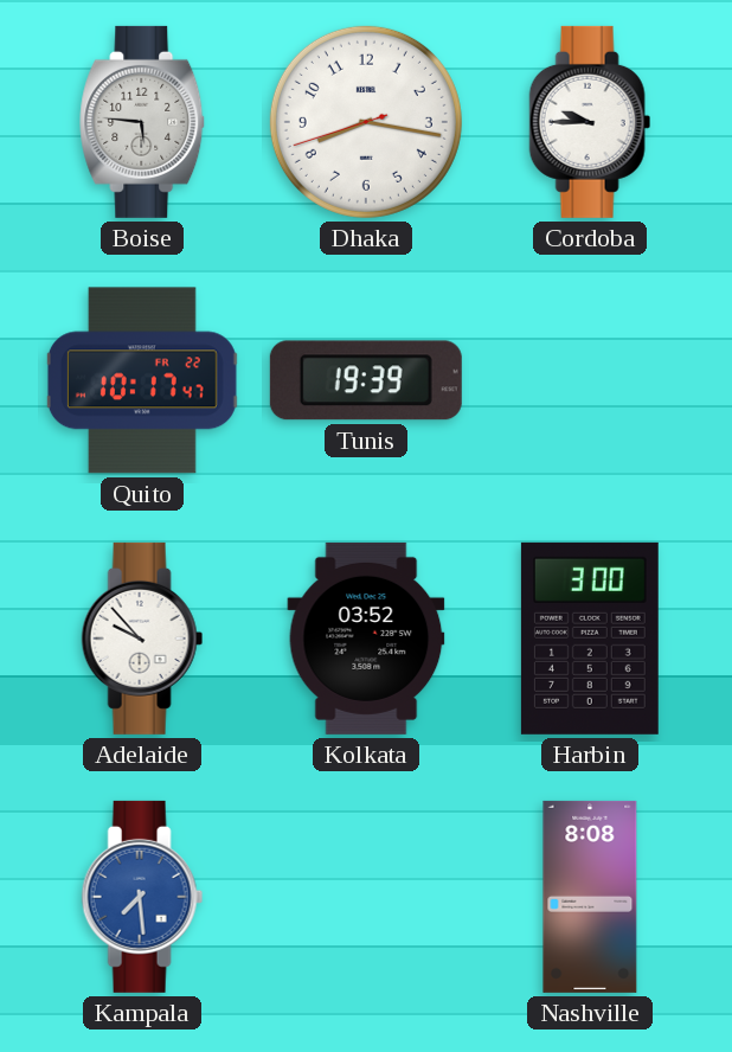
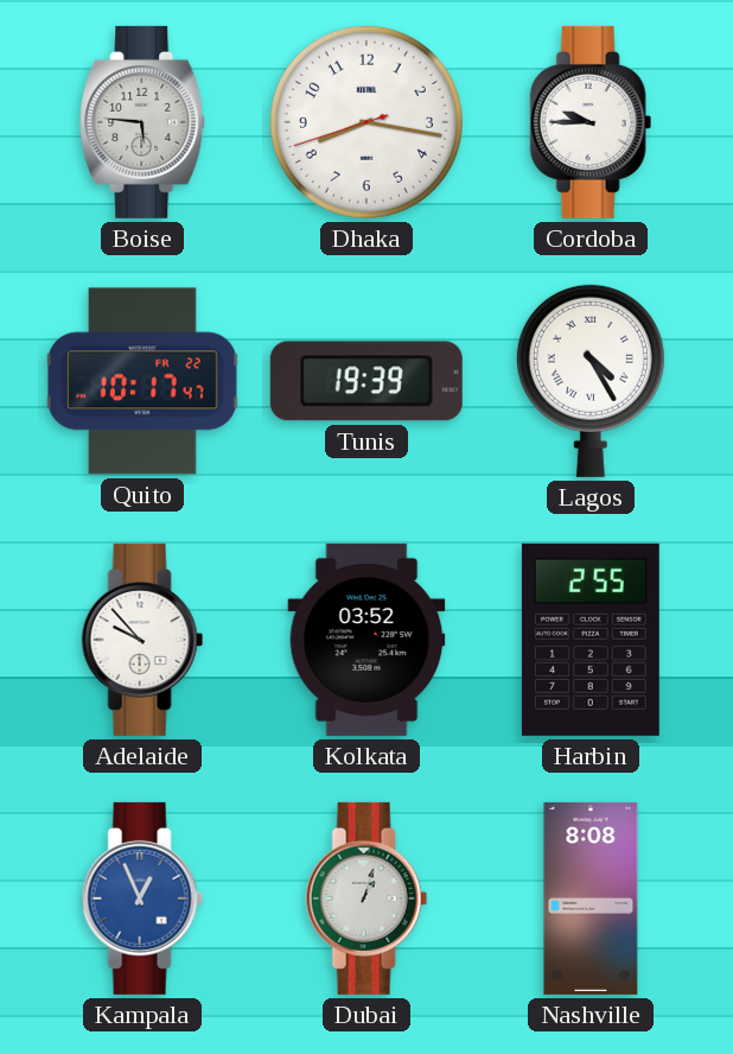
Lagos: none -> 4:25
Harbin: 3:00 -> 2:55
Kampala: 7:29 -> 12:56
Dubai: none -> 1:03
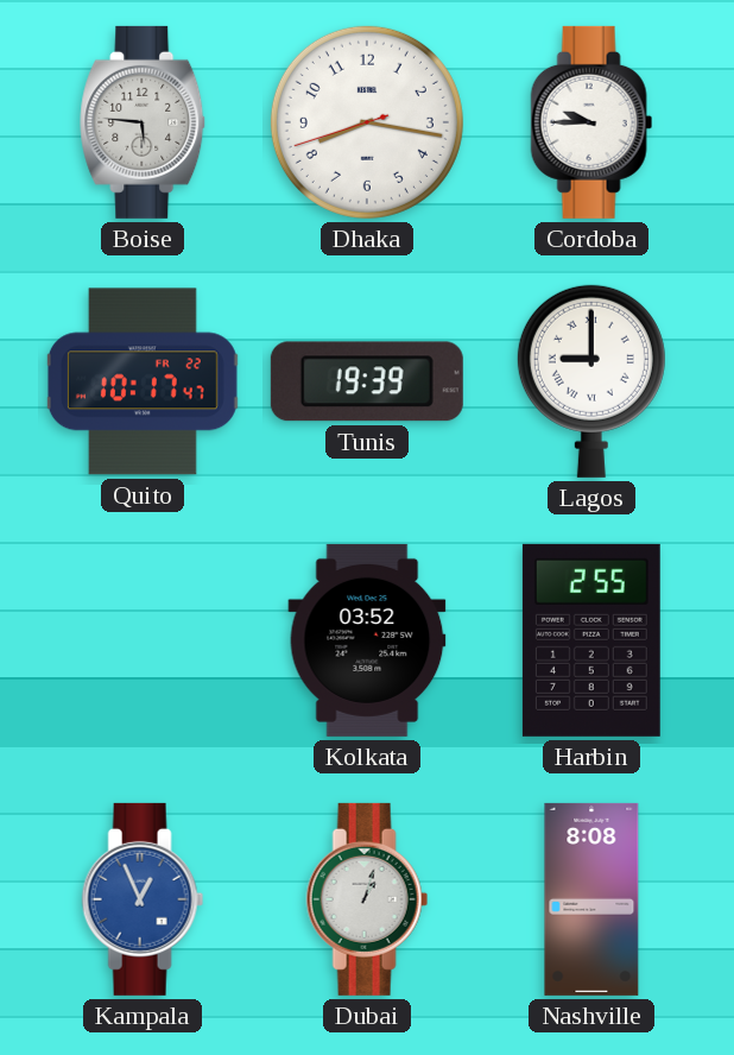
Lagos: 4:25 -> 9:00
Adelaide: 9:53 -> none
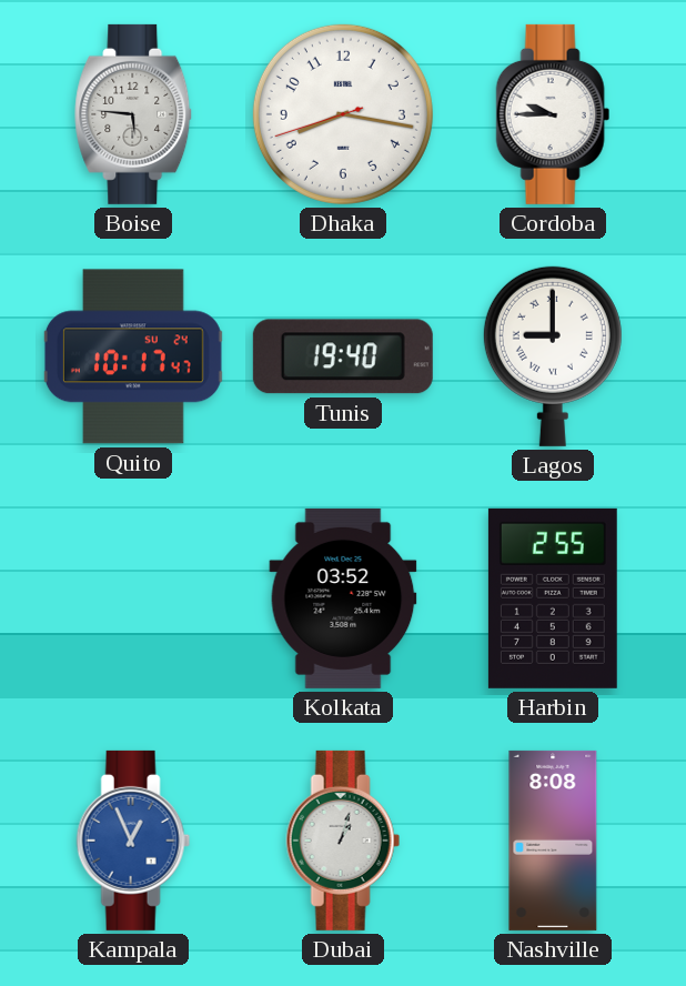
Quito date: FR 22 -> SU 24
Tunis: 19:39 -> 19:40
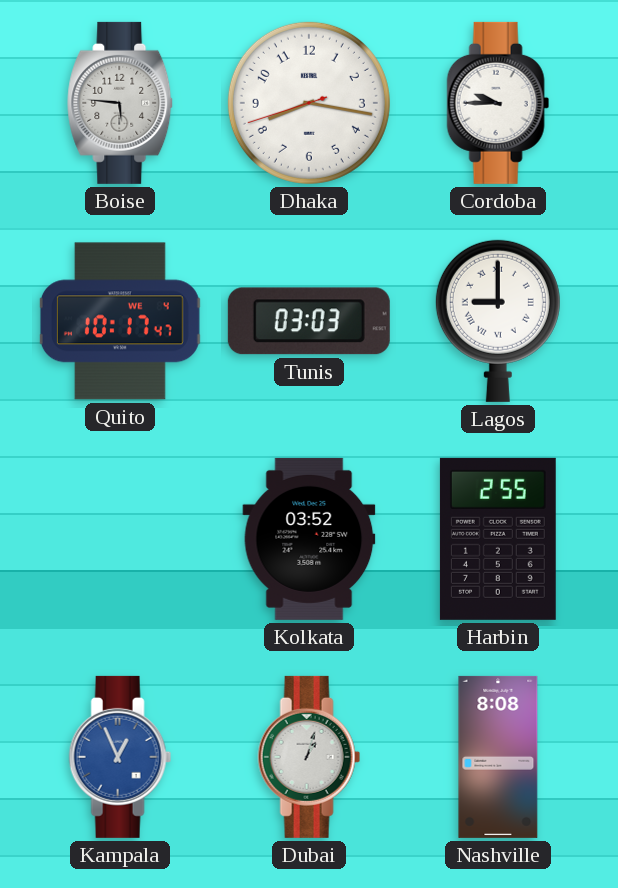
Quito date: SU 24 -> WE 4
Tunis: 19:40 -> 03:03
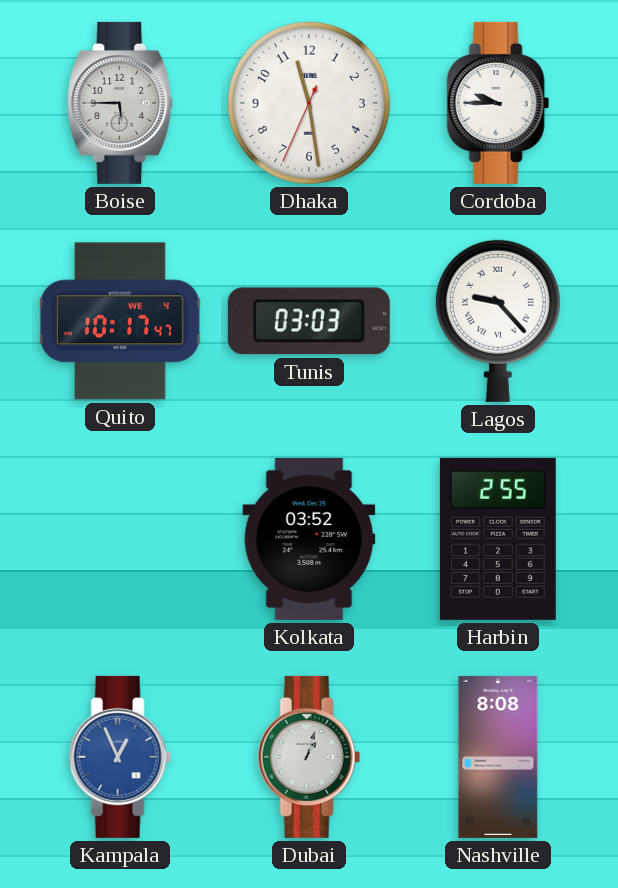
Boise: 5:46 -> 5:45
Dhaka: 8:16 -> 11:28
Lagos: 9:00 -> 9:23
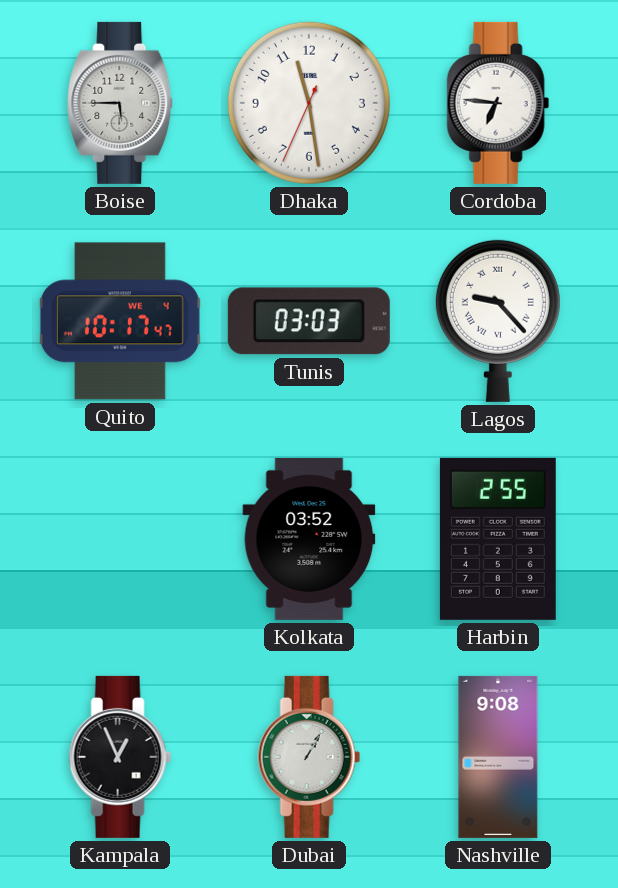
Cordoba: 9:45 -> 6:46
Kampala dial: blue -> black
Dubai: 1:03 -> 1:05
Nashville: 8:08 -> 9:08
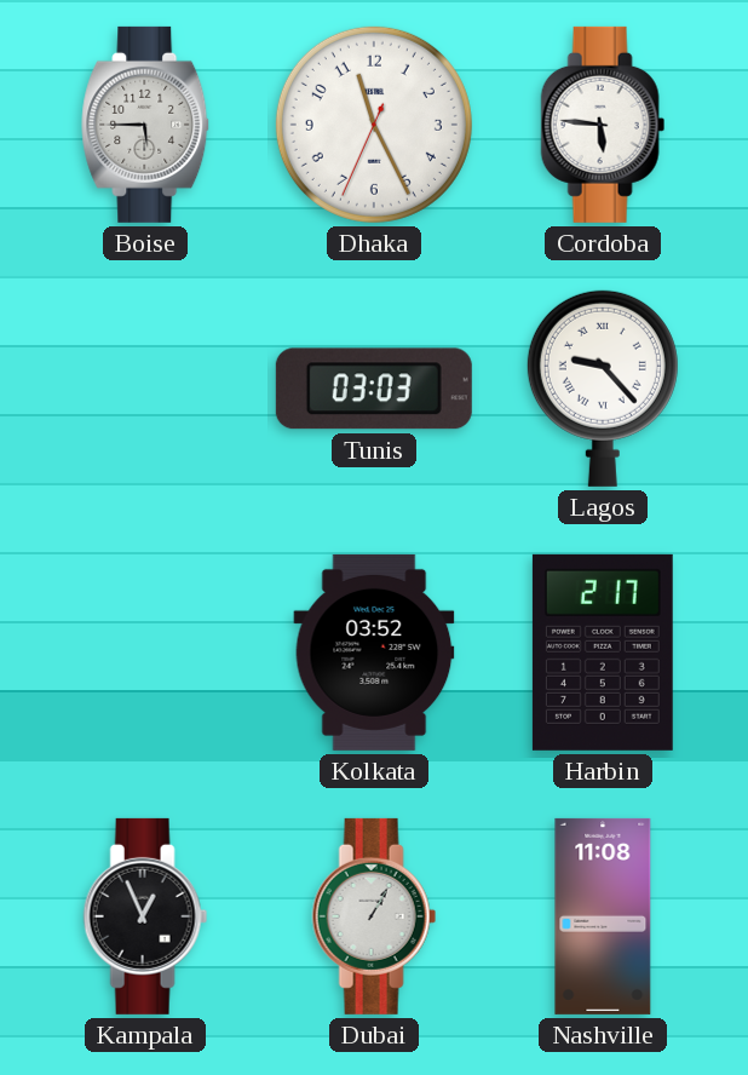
Dhaka: 11:28 -> 11:25
Cordoba: 6:46 -> 5:46
Quito: 10:17 -> none
Harbin: 2:55 -> 2:17
Nashville: 9:08 -> 11:08
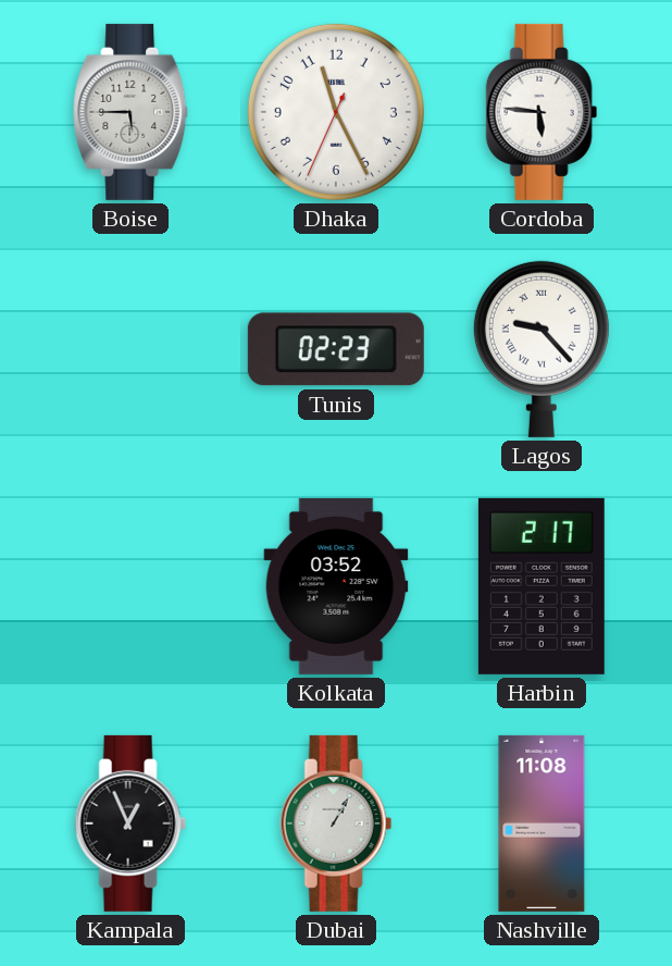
Tunis: 03:03 -> 02:23
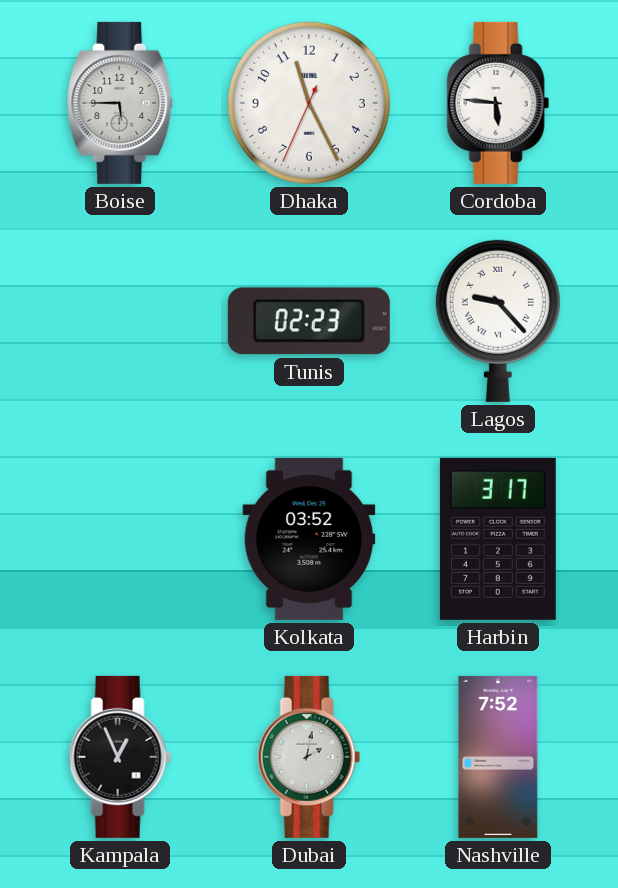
Harbin: 2:17 -> 3:17
Dubai: 1:05 -> 2:02
Nashville: 11:08 -> 7:52
